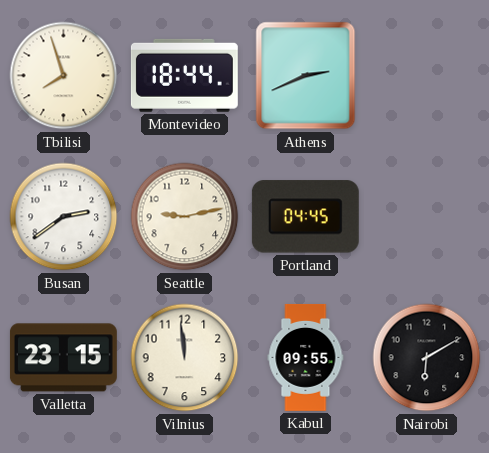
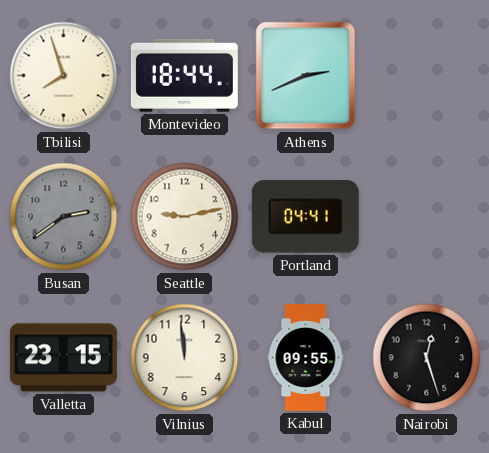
Busan dial: white -> grey
Portland: 04:45 -> 04:41
Nairobi: 6:10 -> 12:27
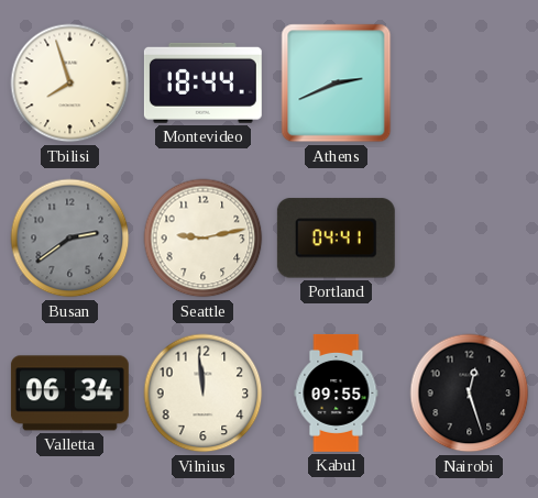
Valletta: 23:15 -> 06:34
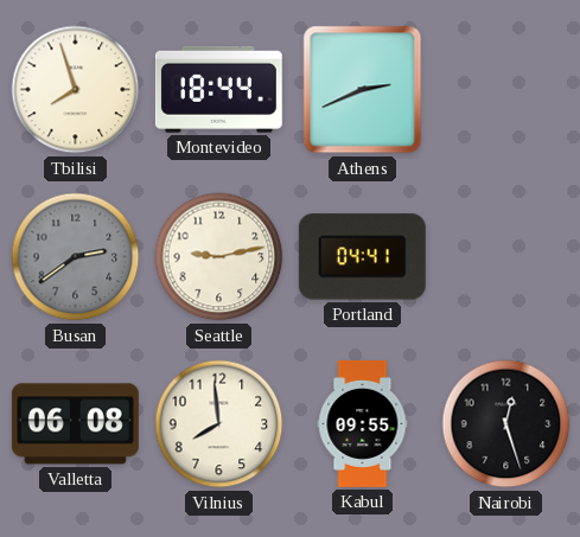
Valletta: 06:34 -> 06:08
Vilnius: 11:59 -> 7:59
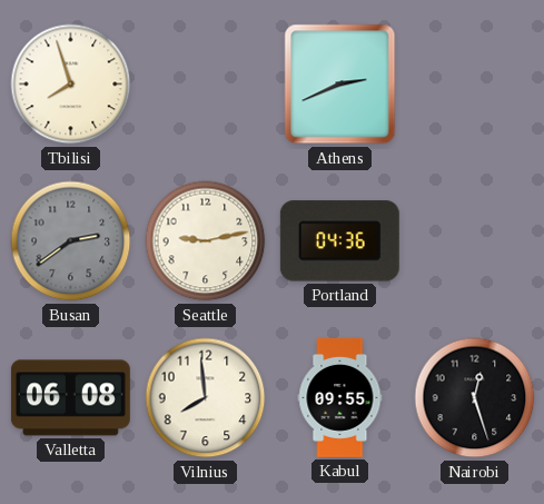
Montevideo: 18:44 -> none
Portland: 04:41 -> 04:36
